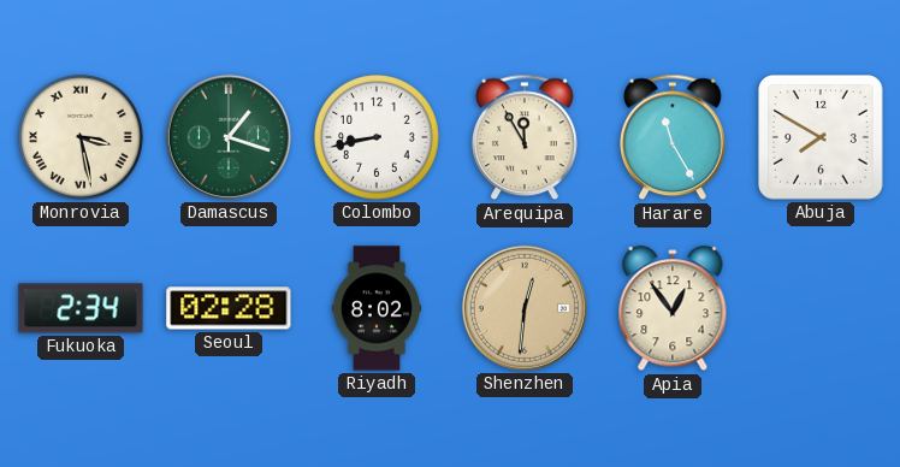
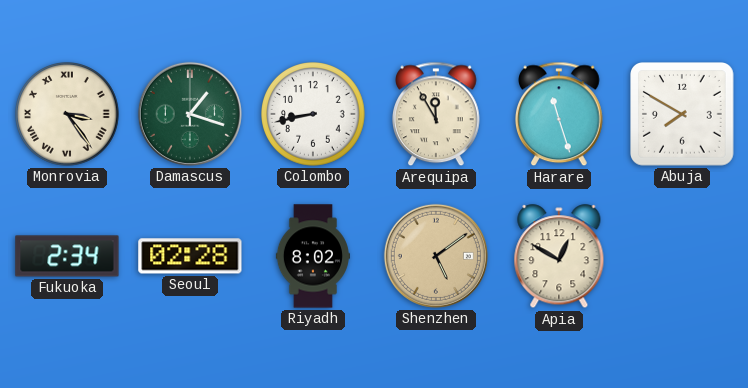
Monrovia: 3:28 -> 3:24
Harare: 11:25 -> 11:27
Shenzhen: 12:31 -> 5:09
Apia: 12:54 -> 12:50
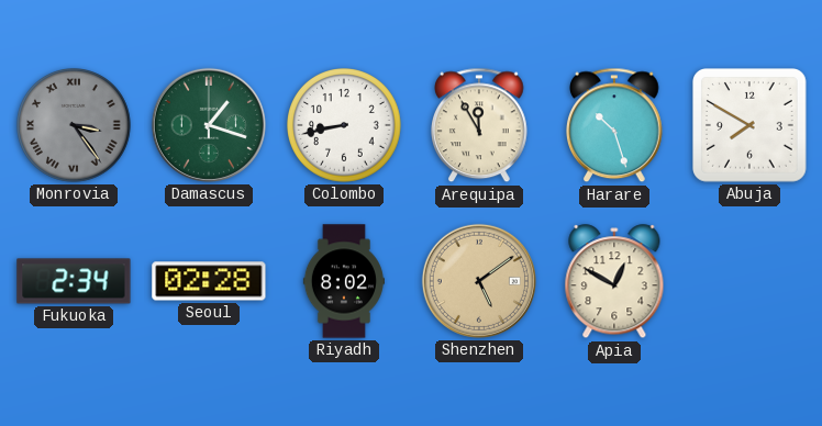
Monrovia dial: cream -> grey
Harare: 11:27 -> 10:27
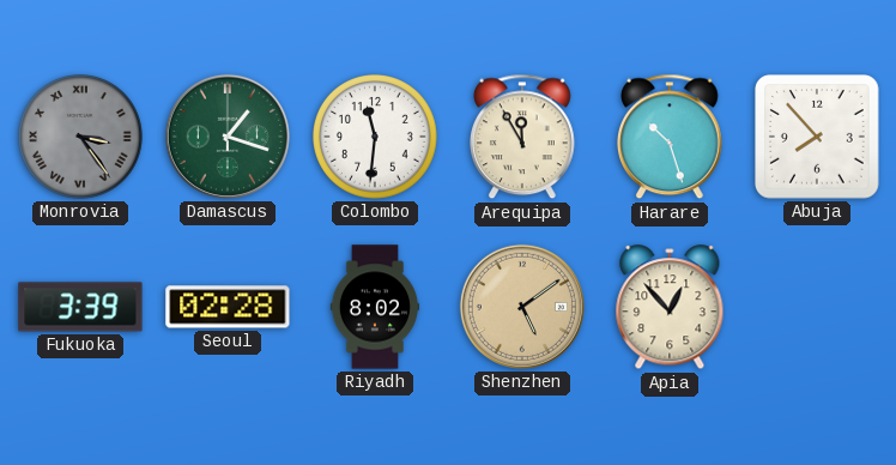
Colombo: 8:43 -> 11:31
Abuja: 7:50 -> 7:53
Fukuoka: 2:34 -> 3:39
Apia: 12:50 -> 12:53
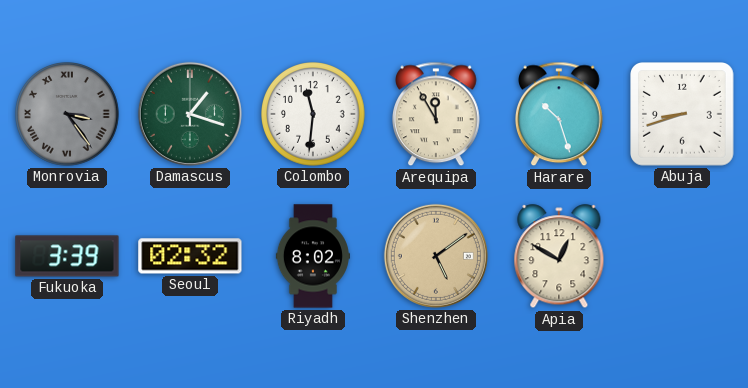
Abuja: 7:53 -> 8:42
Seoul: 02:28 -> 02:32
Apia: 12:53 -> 12:50
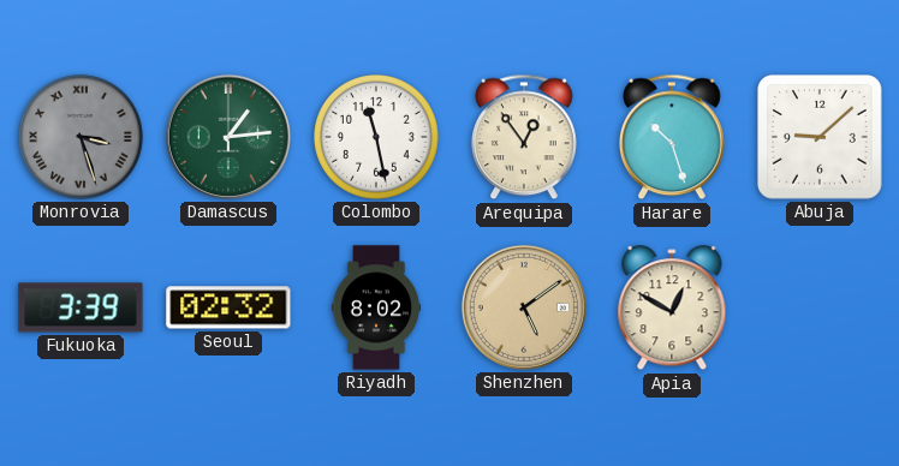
Monrovia: 3:24 -> 3:27
Damascus: 1:18 -> 1:14
Colombo: 11:31 -> 11:28
Arequipa: 11:55 -> 12:54
Abuja: 8:42 -> 9:08
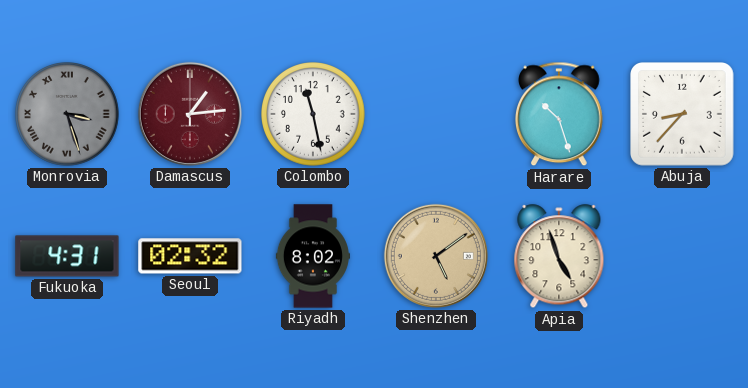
Damascus dial: green -> burgundy
Arequipa: 12:54 -> none
Abuja: 9:08 -> 8:37
Fukuoka: 3:39 -> 4:31
Apia: 12:50 -> 4:57
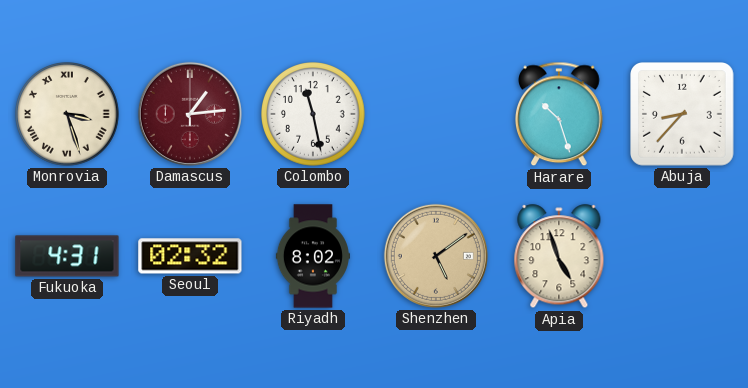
Monrovia dial: grey -> cream
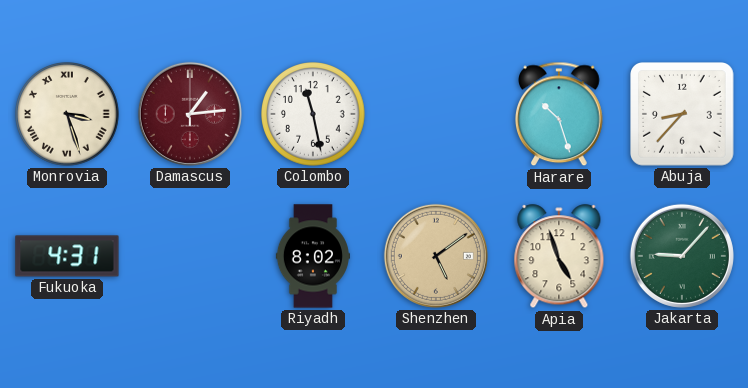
Seoul: 02:32 -> none
Jakarta: none -> 9:07
